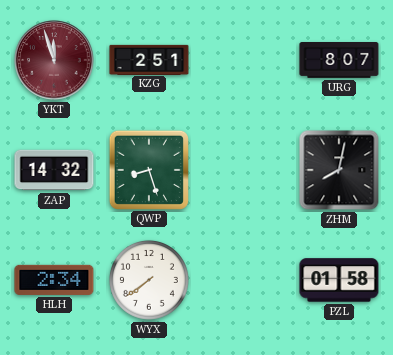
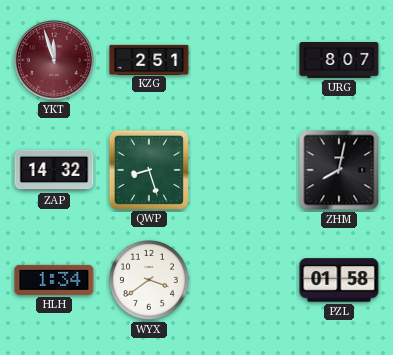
HLH: 2:34 -> 1:34
WYX: 7:39 -> 3:39
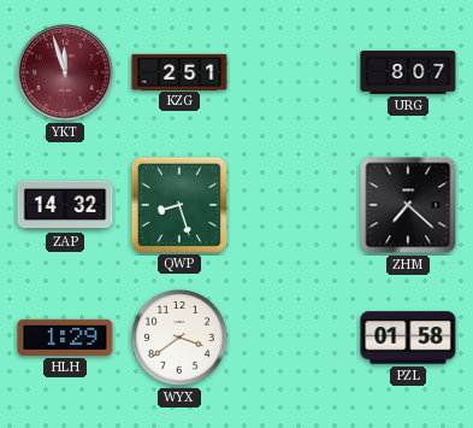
ZHM: 8:02 -> 7:22
HLH: 1:34 -> 1:29
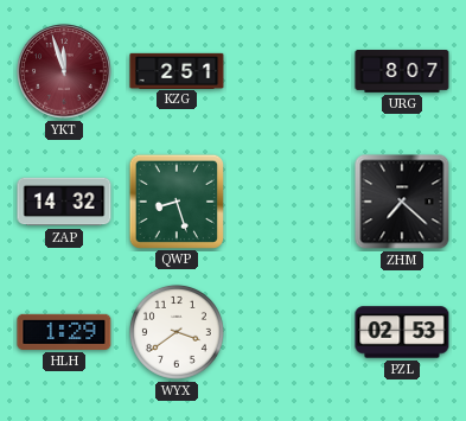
PZL: 01:58 -> 02:53
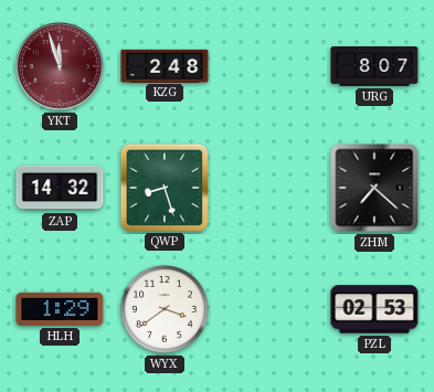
KZG: 2:51 -> 2:48
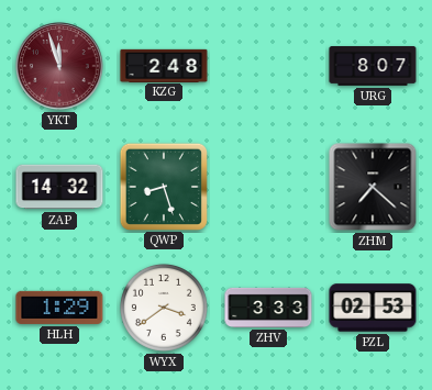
ZHV: none -> 3:33
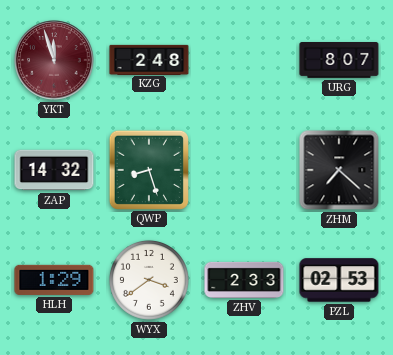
ZHV: 3:33 -> 2:33
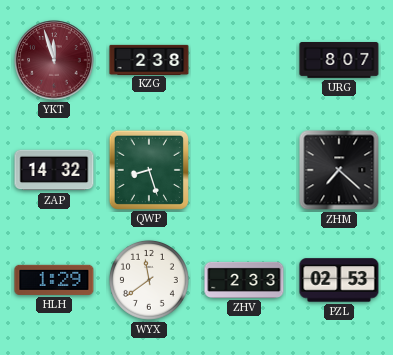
KZG: 2:48 -> 2:38
WYX: 3:39 -> 11:39
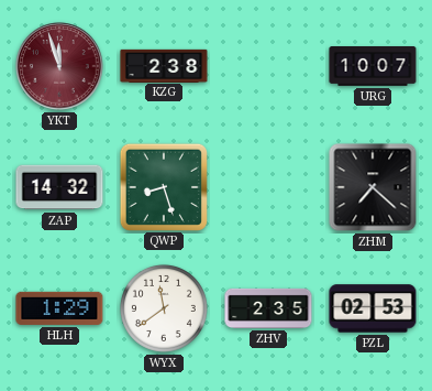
URG: 8:07 -> 10:07
ZHV: 2:33 -> 2:35
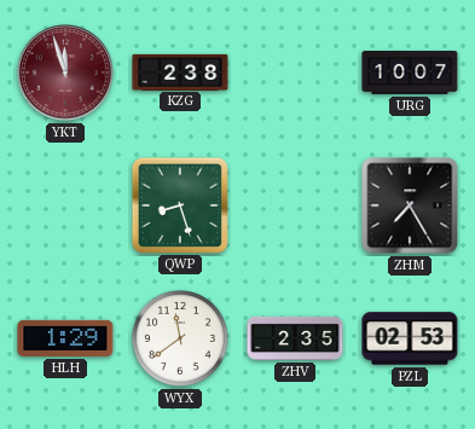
ZAP: 14:32 -> none
ZHM: 7:22 -> 7:25
